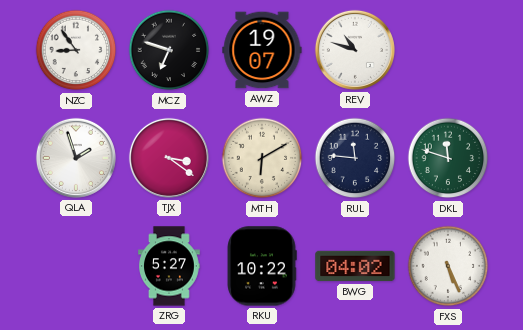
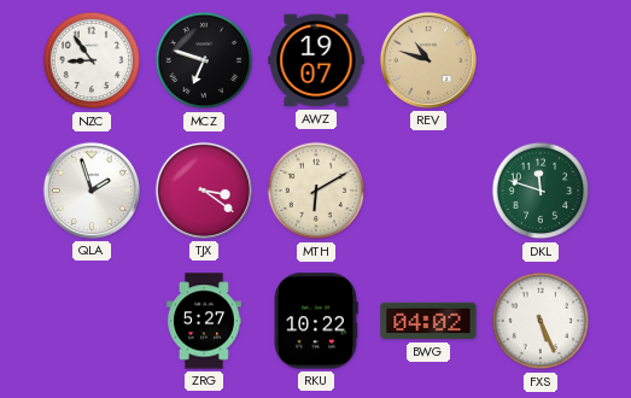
REV dial: white -> champagne
RUL: 11:46 -> none
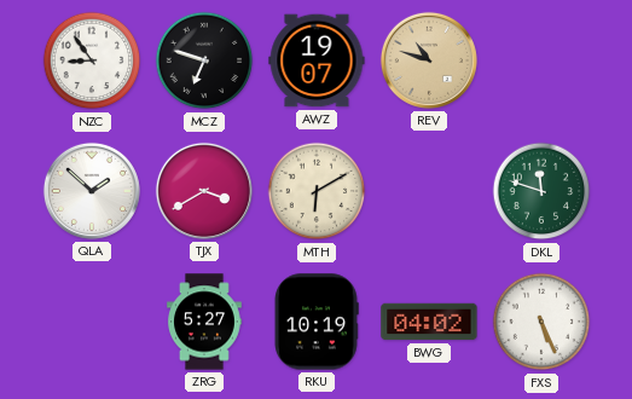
QLA: 1:57 -> 1:52
TJX: 3:21 -> 3:40
RKU: 10:22 -> 10:19
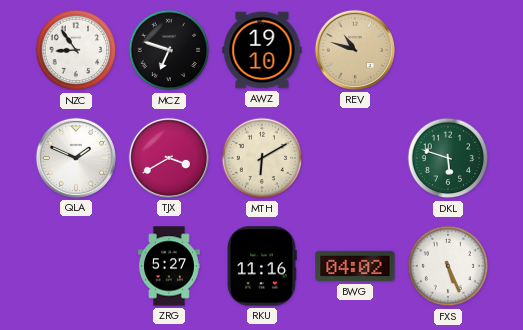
AWZ: 19:07 -> 19:10
QLA: 1:52 -> 1:49
DKL: 11:48 -> 5:48
RKU: 10:19 -> 11:16
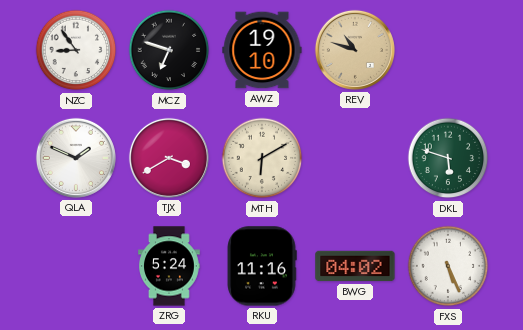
ZRG: 5:27 -> 5:24
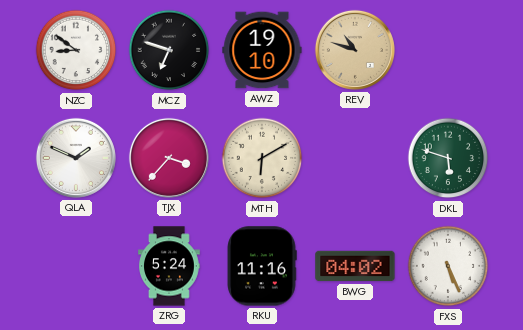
NZC: 8:54 -> 8:51
TJX: 3:40 -> 3:37
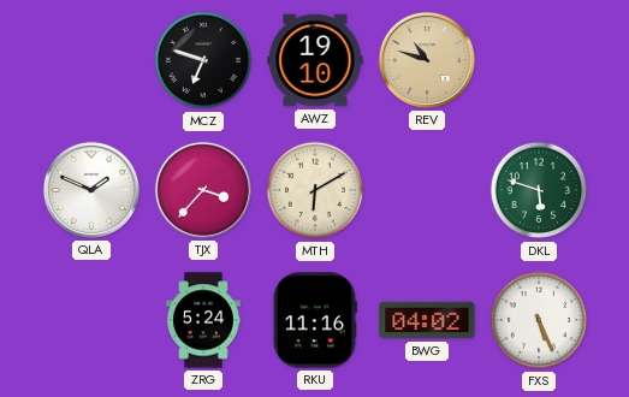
NZC: 8:51 -> none
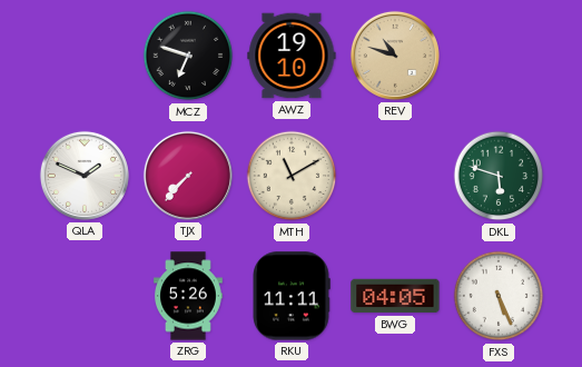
TJX: 3:37 -> 7:37
MTH: 6:10 -> 11:10
ZRG: 5:24 -> 5:26
RKU: 11:16 -> 11:11
BWG: 04:02 -> 04:05
